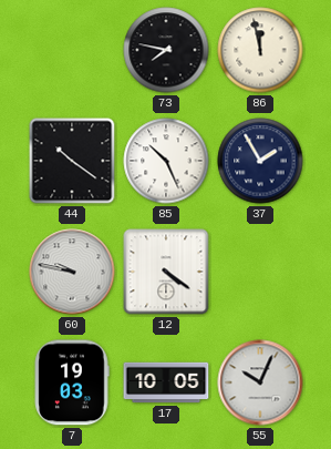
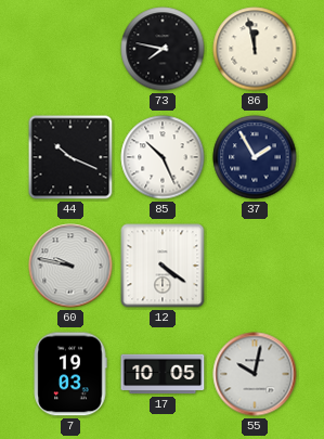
44: 10:21 -> 10:19
55: 10:04 -> 10:02
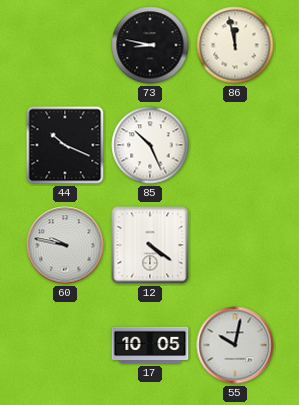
73: 7:47 -> 8:47
37: 1:55 -> none
7: 19:03 -> none
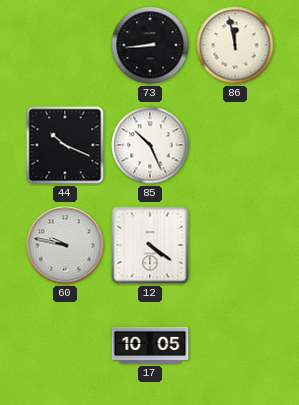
73: 8:47 -> 8:44
55: 10:02 -> none
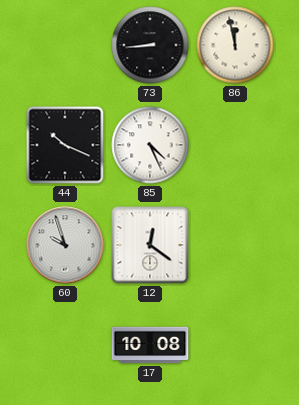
85: 10:26 -> 4:26
60: 9:47 -> 9:57
12: 4:21 -> 12:21
17: 10:05 -> 10:08
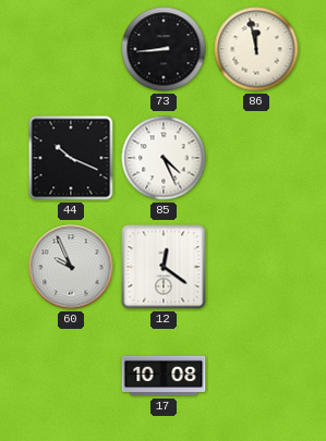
60: 9:57 -> 9:56
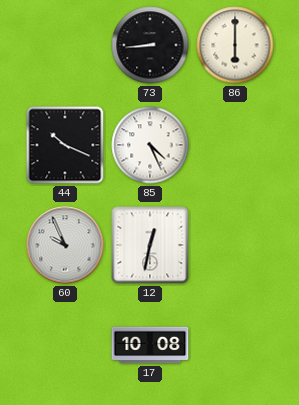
86: 11:58 -> 6:00
12: 12:21 -> 12:32
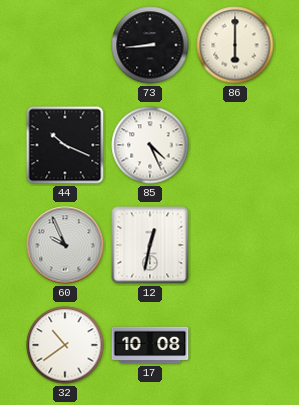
32: none -> 10:39
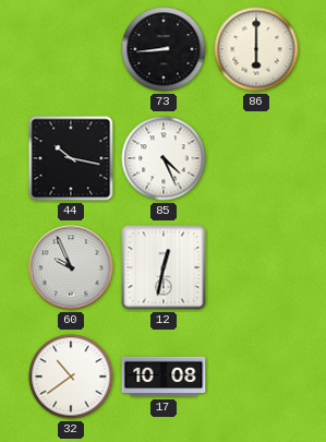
44: 10:19 -> 10:17
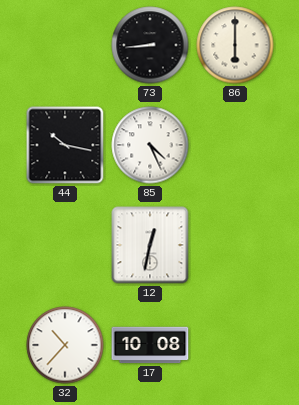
60: 9:56 -> none
32: 10:39 -> 10:37
